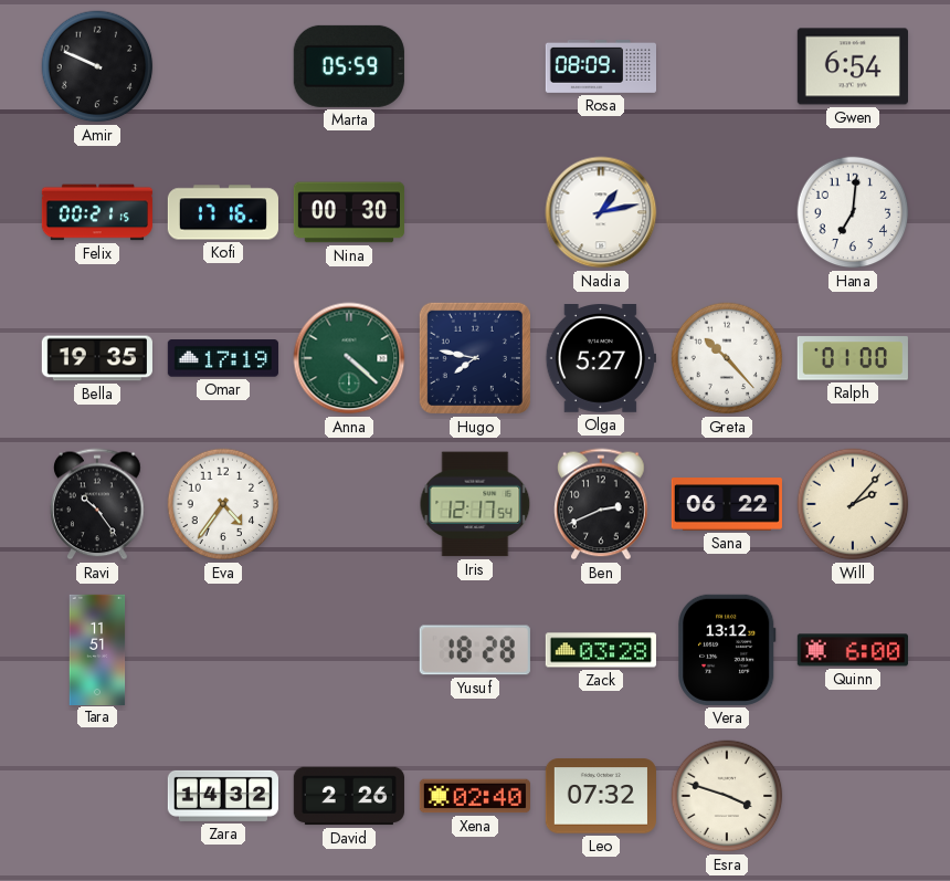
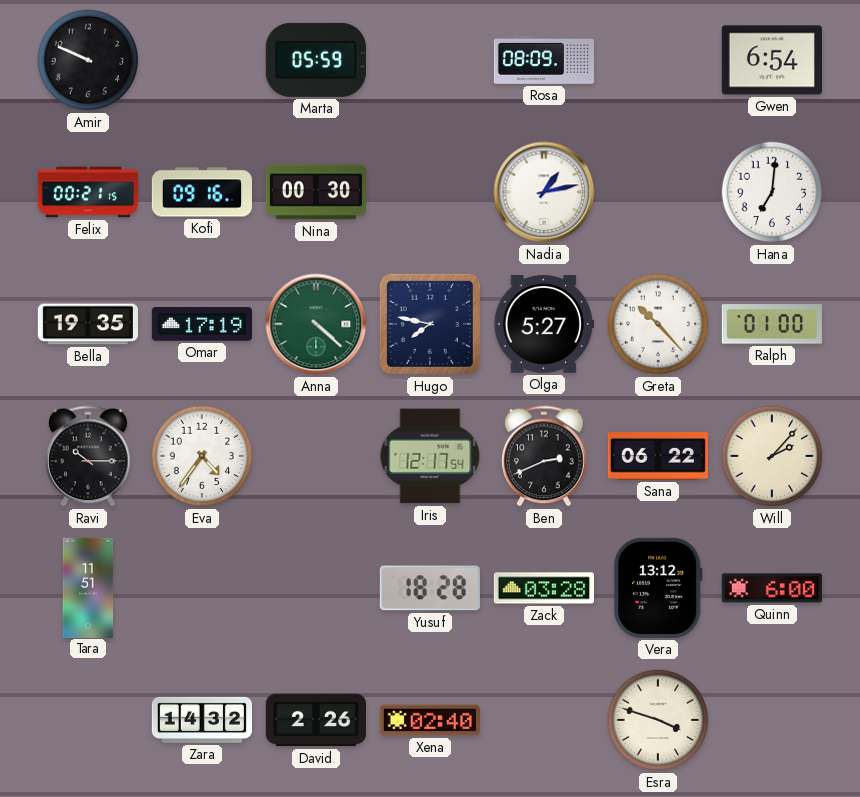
Kofi: 17:16 -> 09:16
Ravi: 10:24 -> 10:15
Leo: 07:32 -> none
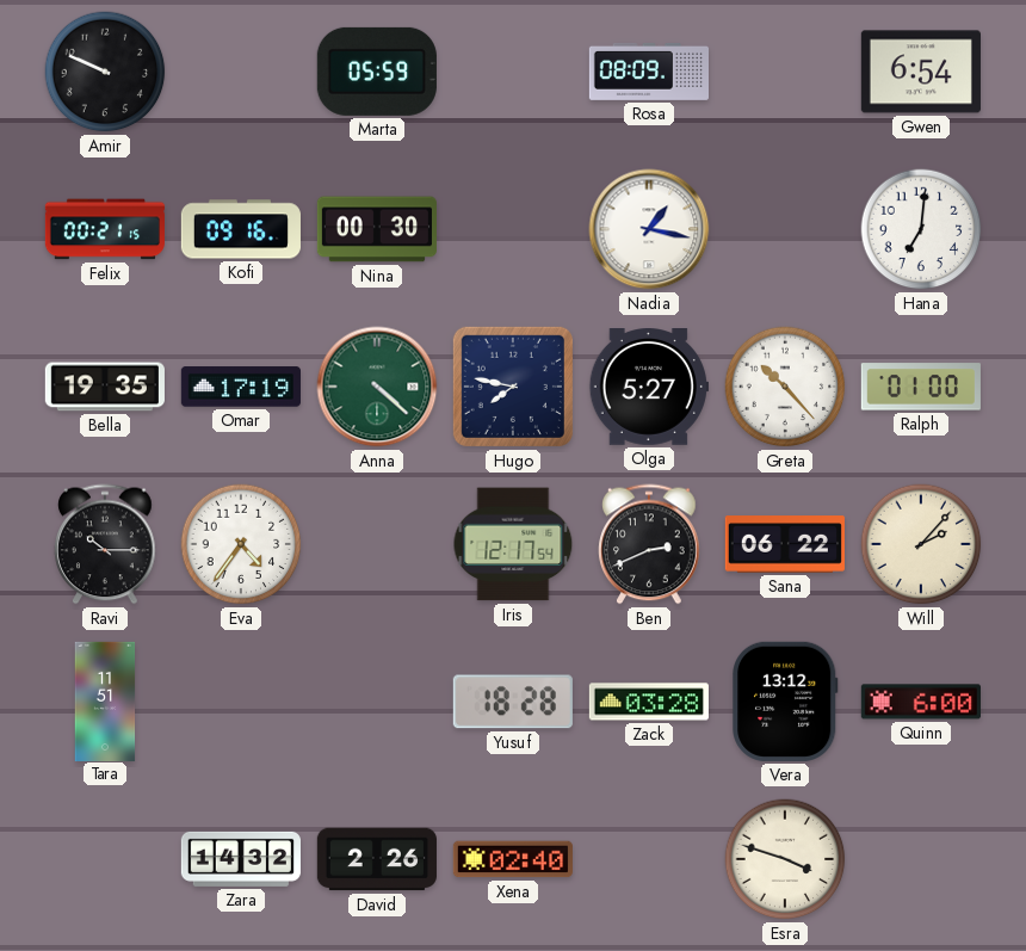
Nadia: 1:13 -> 1:17
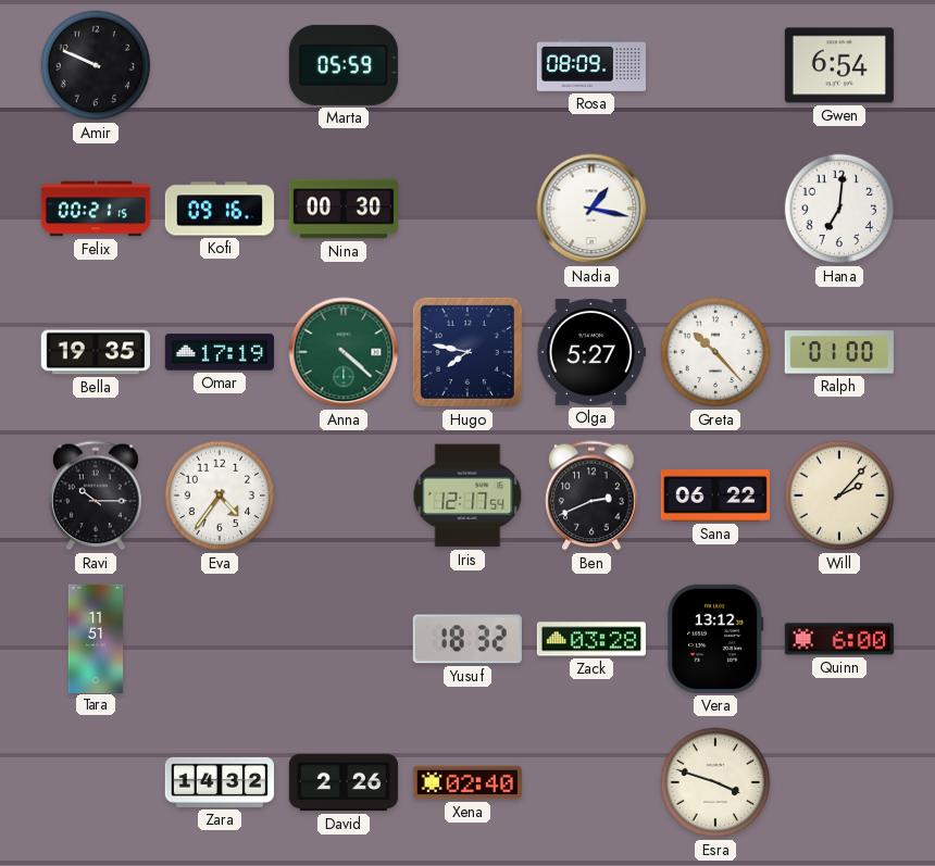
Yusuf: 18:28 -> 18:32
